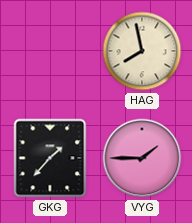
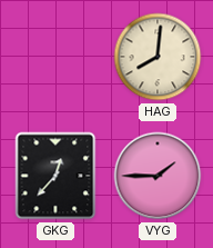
HAG: 7:58 -> 8:01
GKG: 1:37 -> 12:37
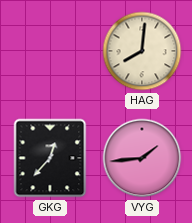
VYG: 1:45 -> 1:44
